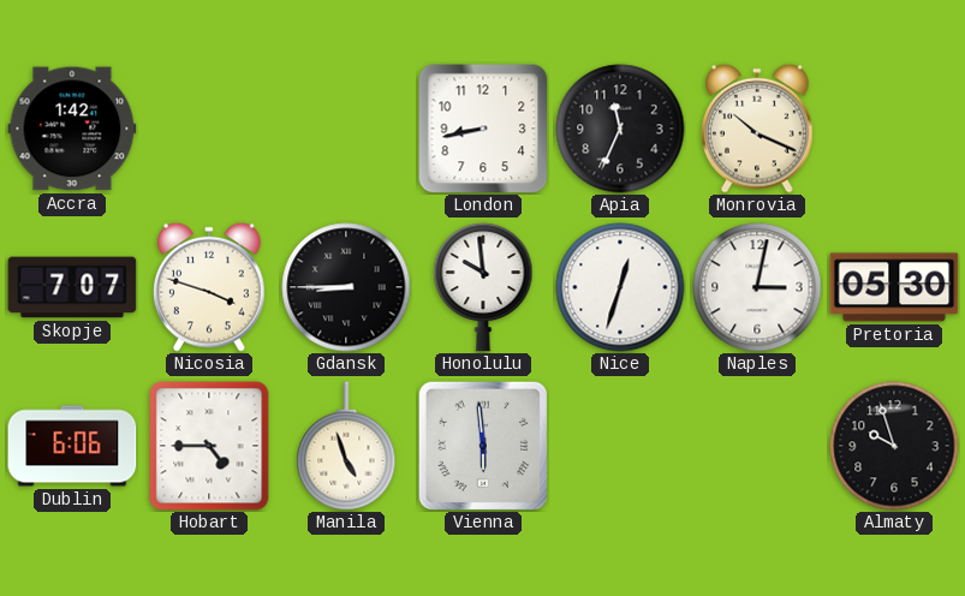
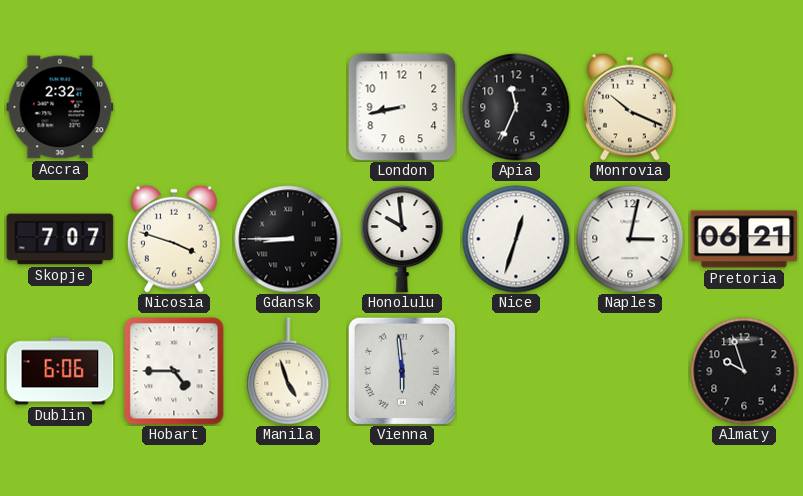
Accra: 1:42 -> 2:32
Pretoria: 05:30 -> 06:21
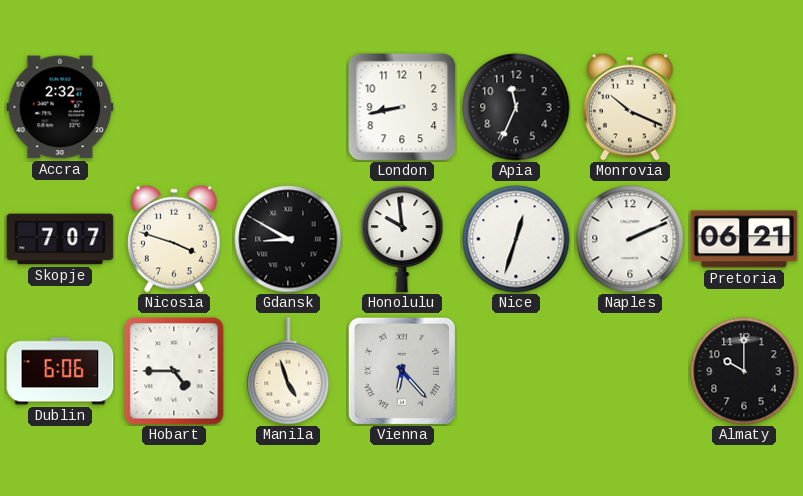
Gdansk: 8:45 -> 8:50
Naples: 3:02 -> 2:11
Vienna: 5:59 -> 6:23
Almaty: 9:57 -> 10:00
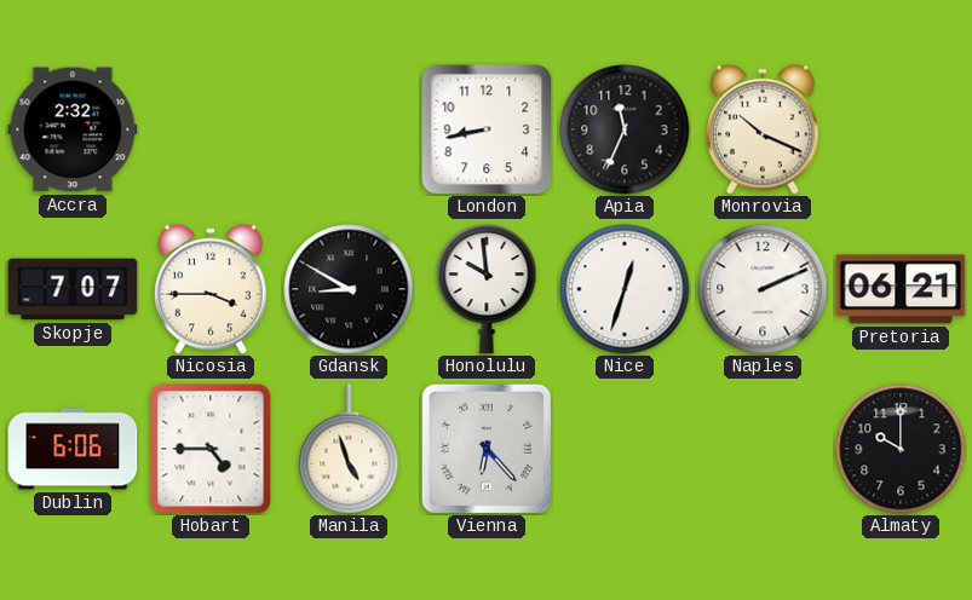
Nicosia: 3:48 -> 3:45
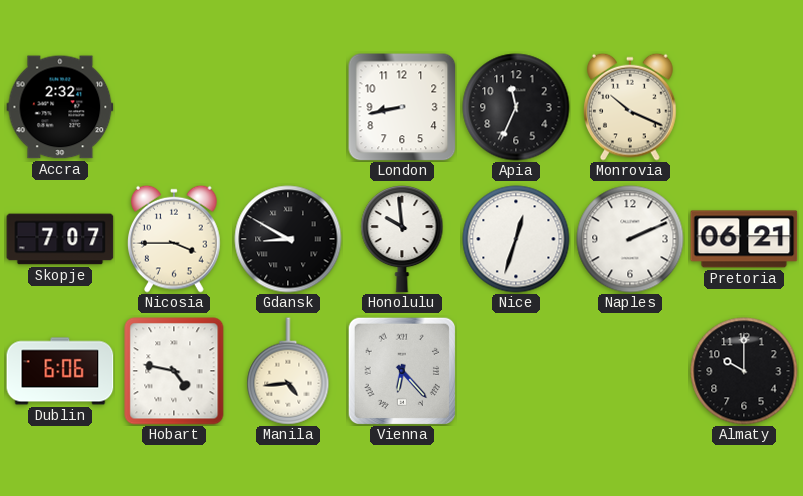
Hobart: 4:45 -> 4:47
Manila: 4:57 -> 4:44
